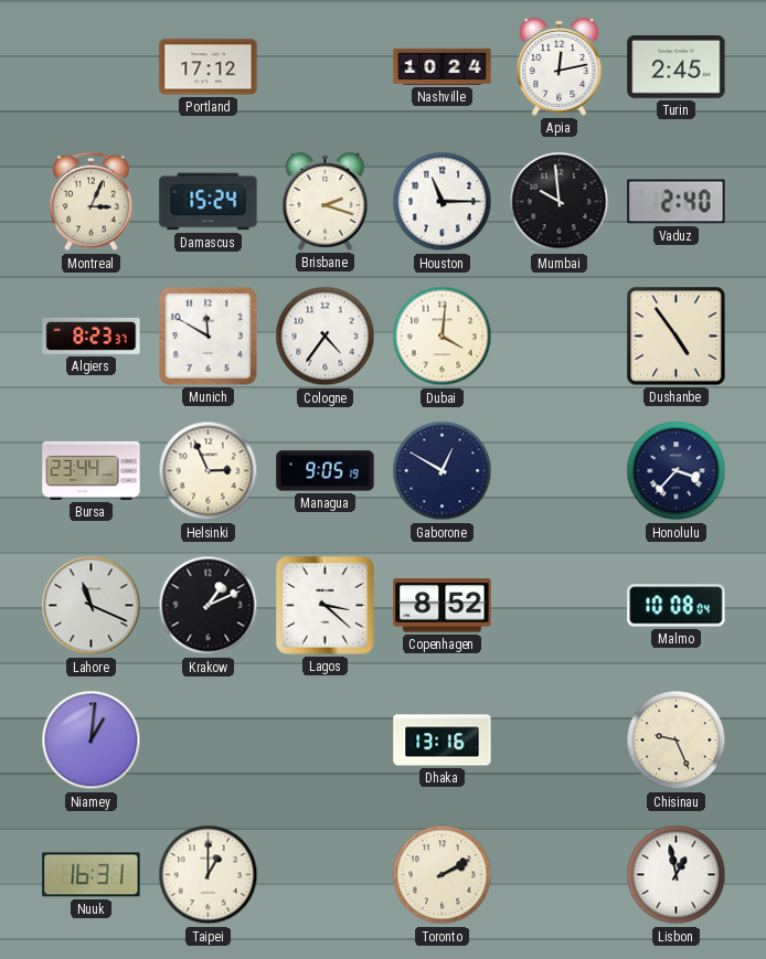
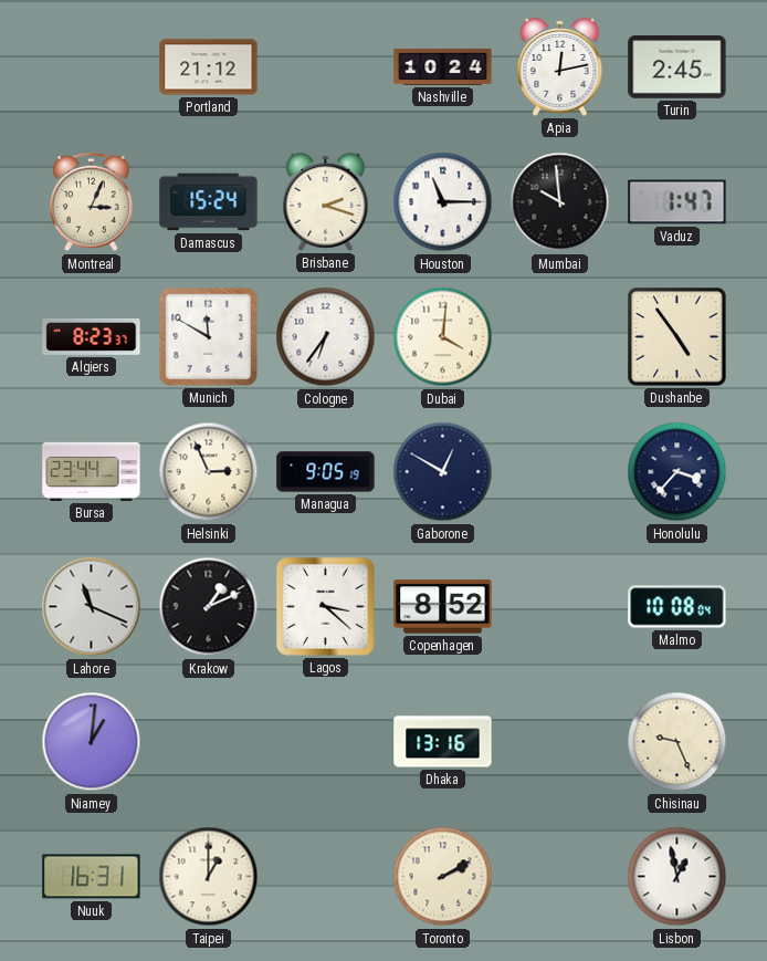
Portland: 17:12 -> 21:12
Vaduz: 2:40 -> 1:47
Cologne: 4:36 -> 6:36
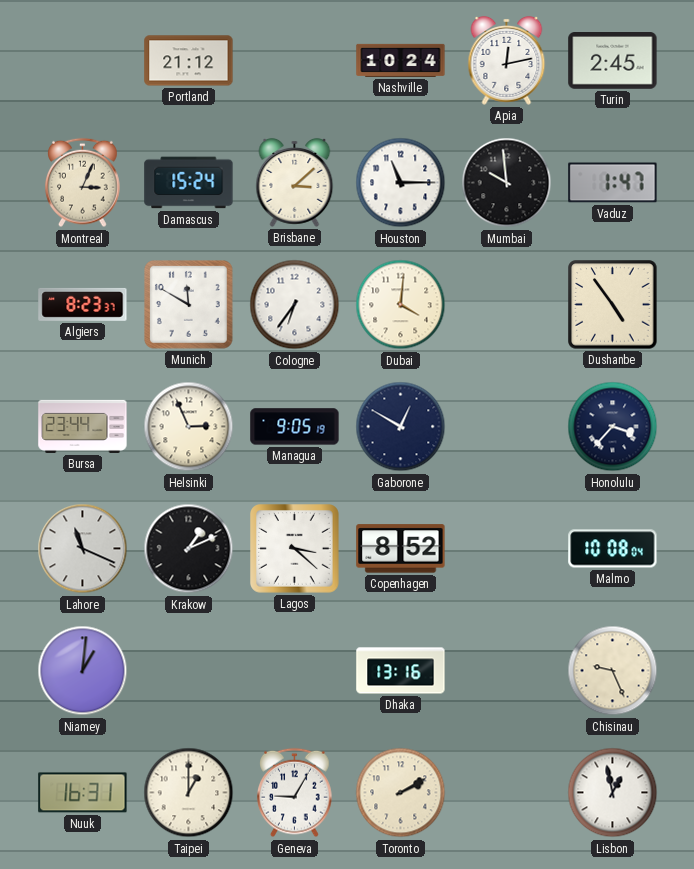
Brisbane: 2:18 -> 3:08
Geneva: none -> 9:05
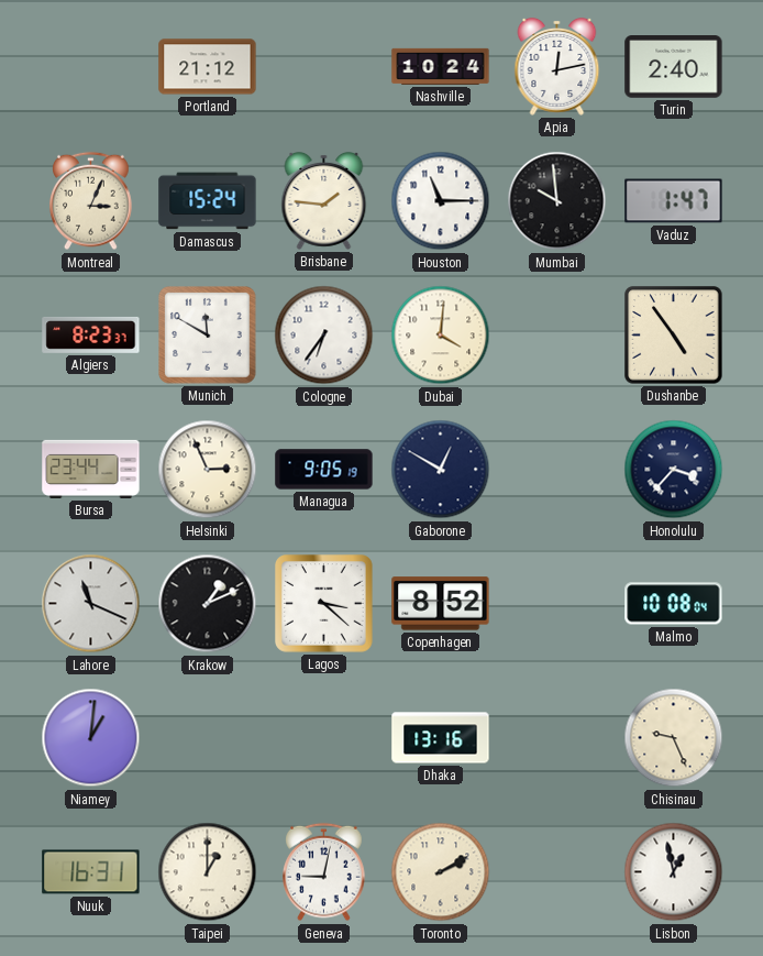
Turin: 2:45 -> 2:40
Brisbane: 3:08 -> 1:46
Geneva: 9:05 -> 9:02
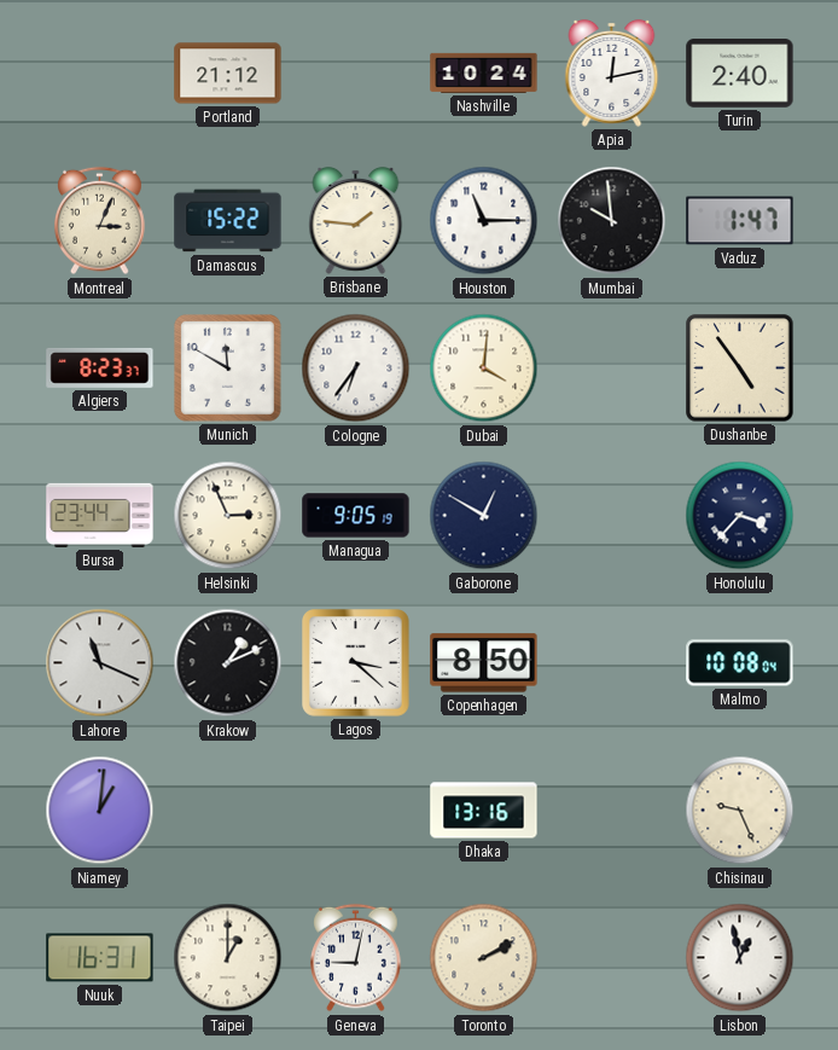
Damascus: 15:24 -> 15:22
Copenhagen: 8:52 -> 8:50
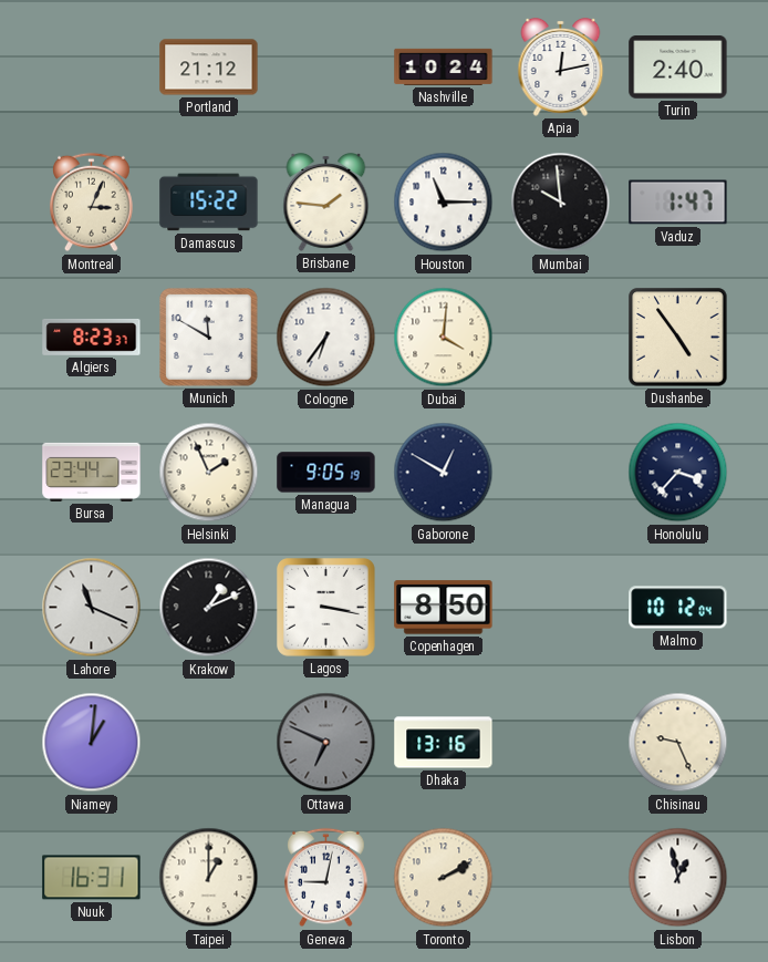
Helsinki: 2:56 -> 1:56
Lagos: 3:22 -> 3:17
Malmo: 10:08 -> 10:12
Ottawa: none -> 6:49
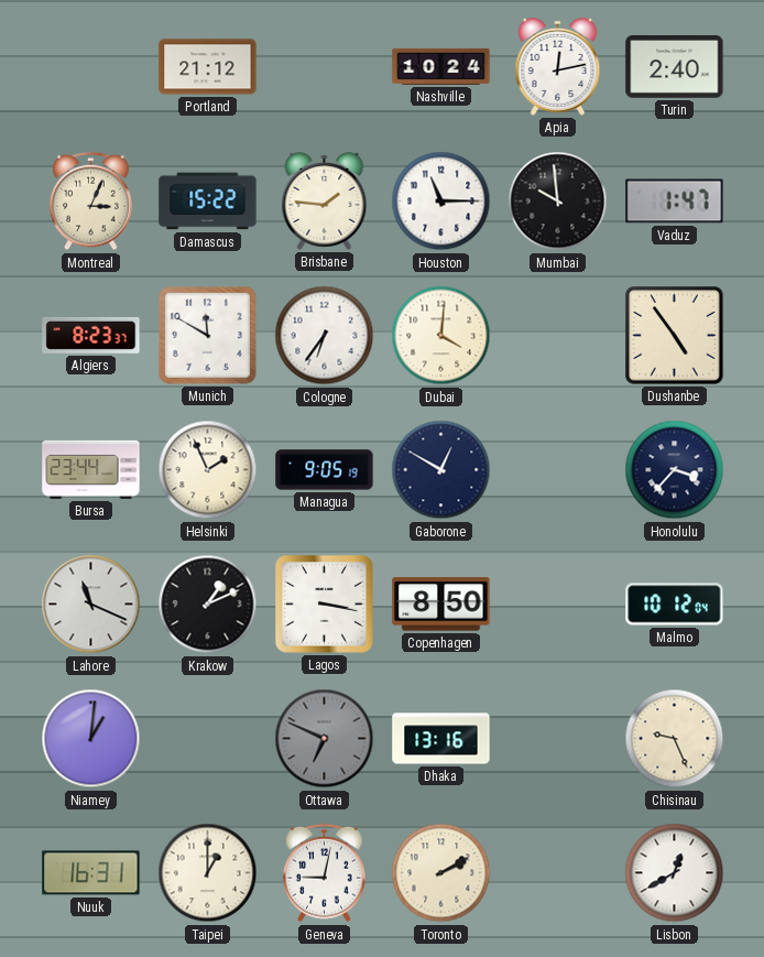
Lisbon: 12:58 -> 12:40
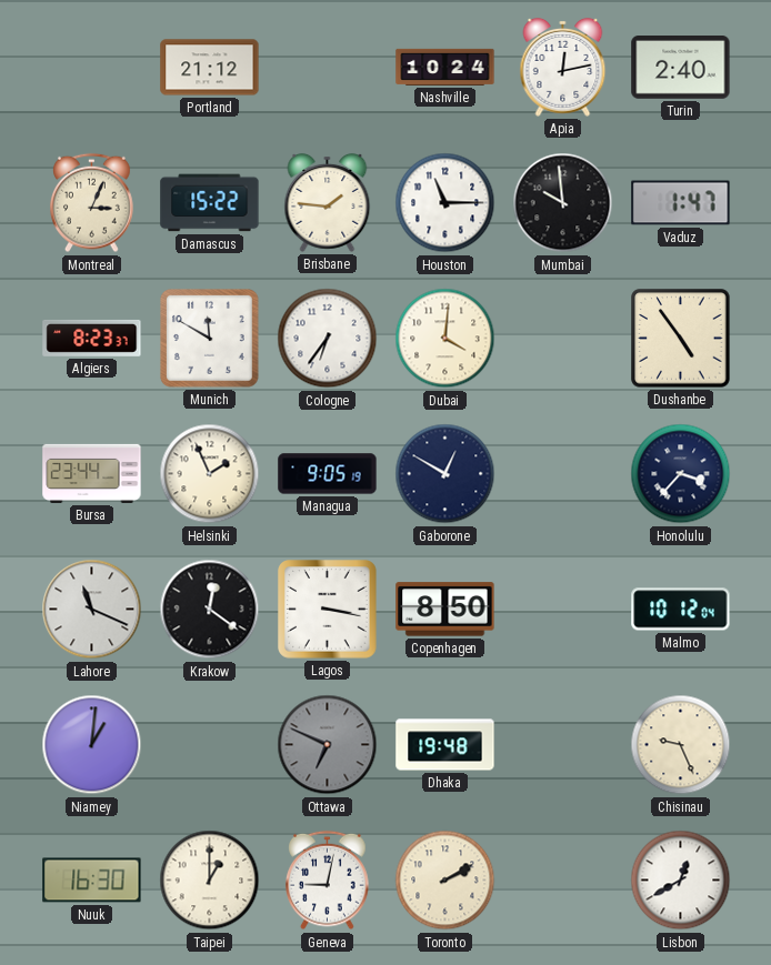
Krakow: 1:11 -> 12:21
Dhaka: 13:16 -> 19:48
Nuuk: 16:31 -> 16:30
